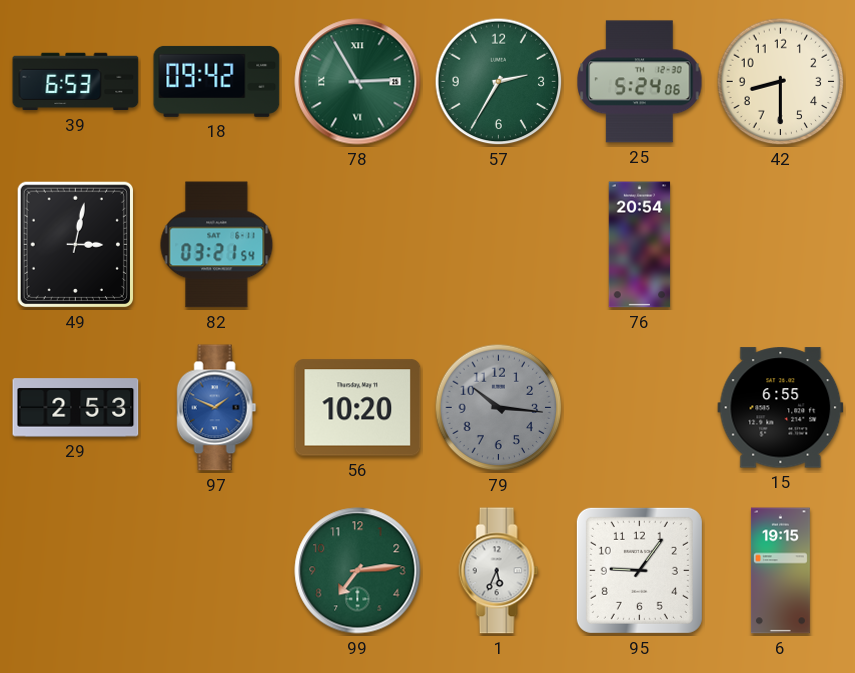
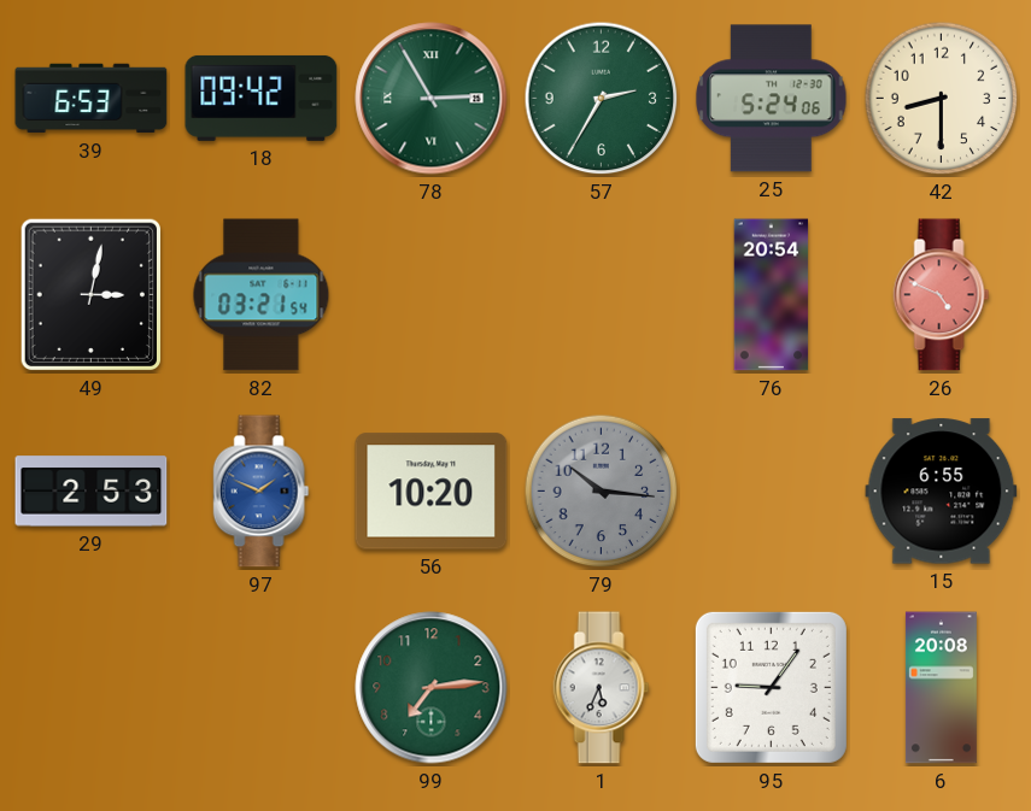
26: none -> 4:49
6: 19:15 -> 20:08
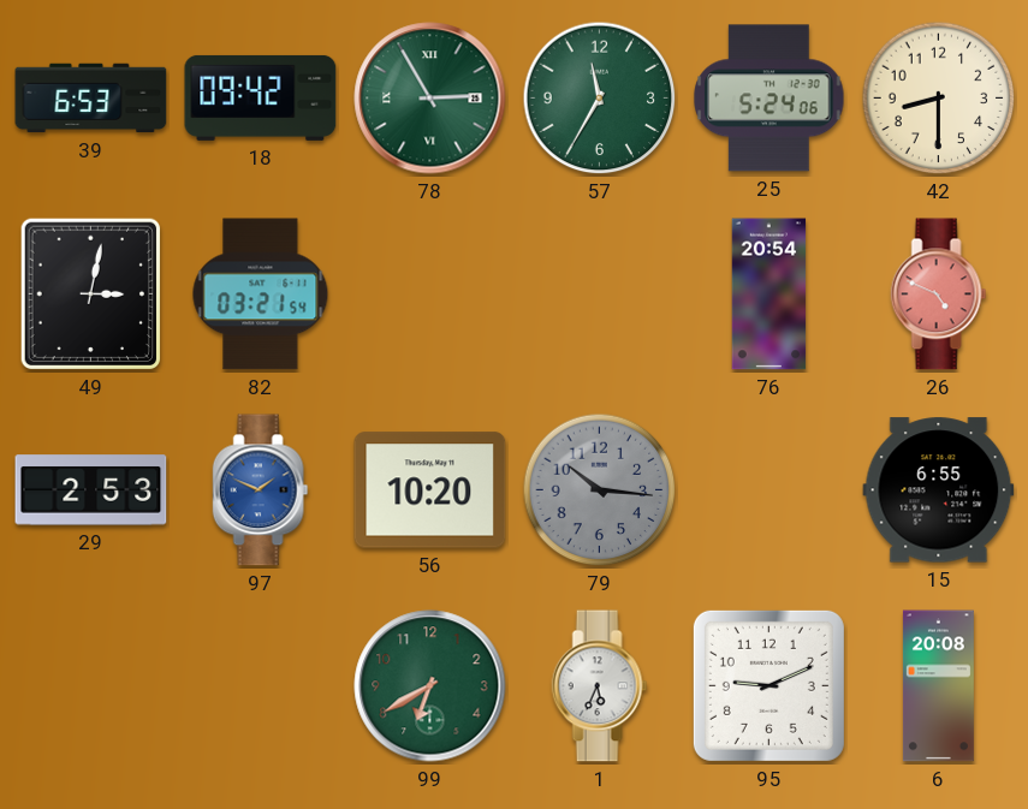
57: 2:35 -> 11:35
99: 7:14 -> 6:40
95: 9:06 -> 9:11
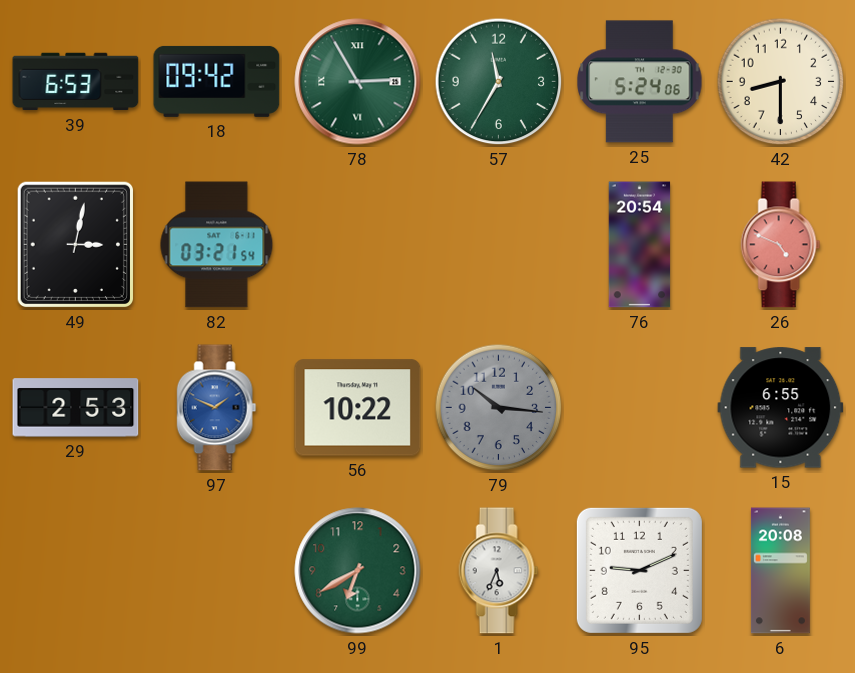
56: 10:20 -> 10:22
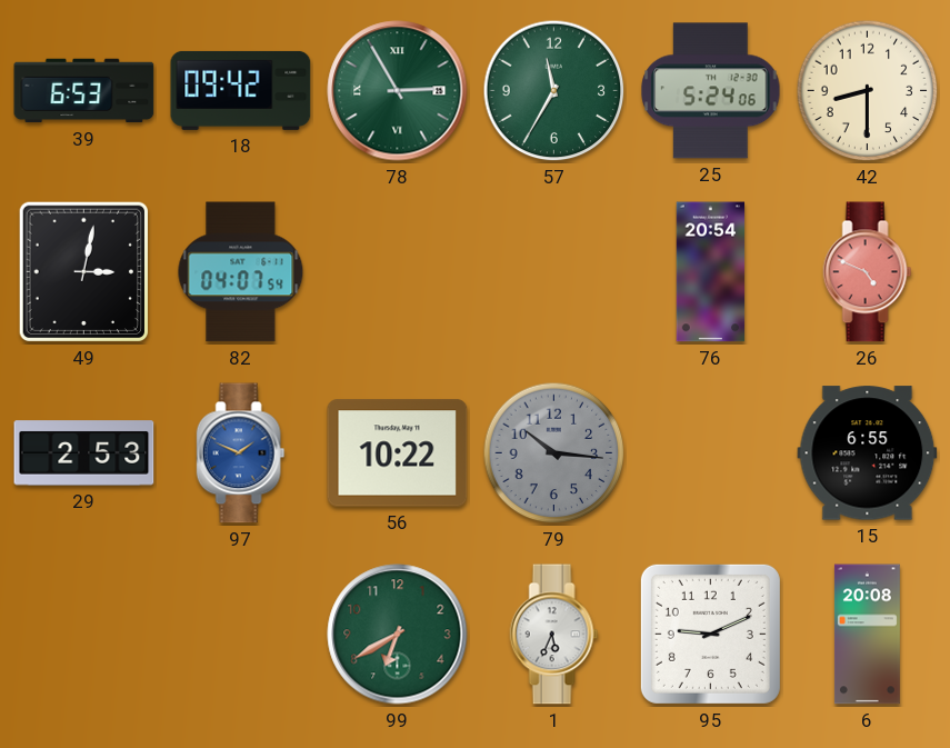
82: 03:21 -> 04:07
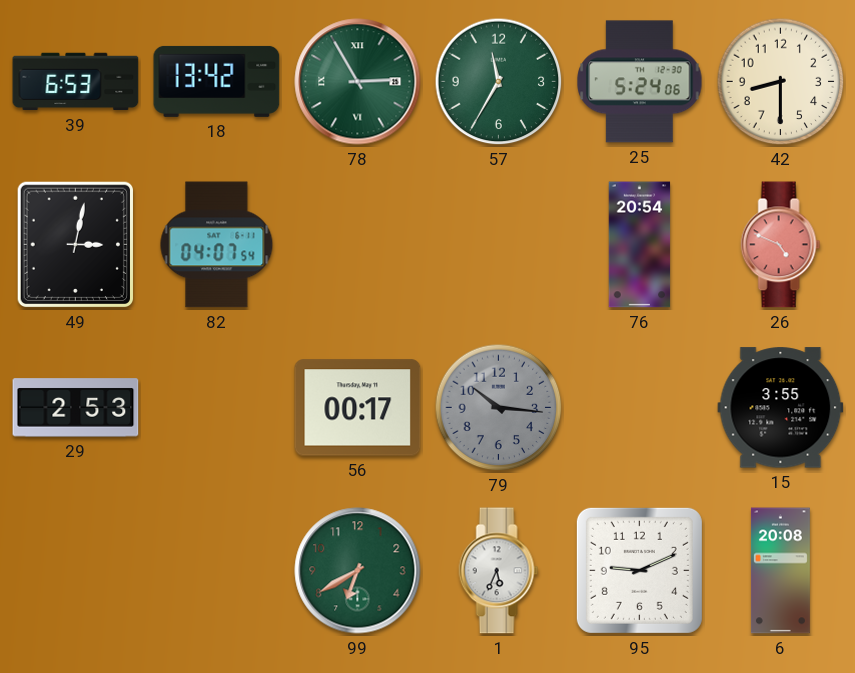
18: 09:42 -> 13:42
97: 1:49 -> none
56: 10:22 -> 00:17
15: 6:55 -> 3:55
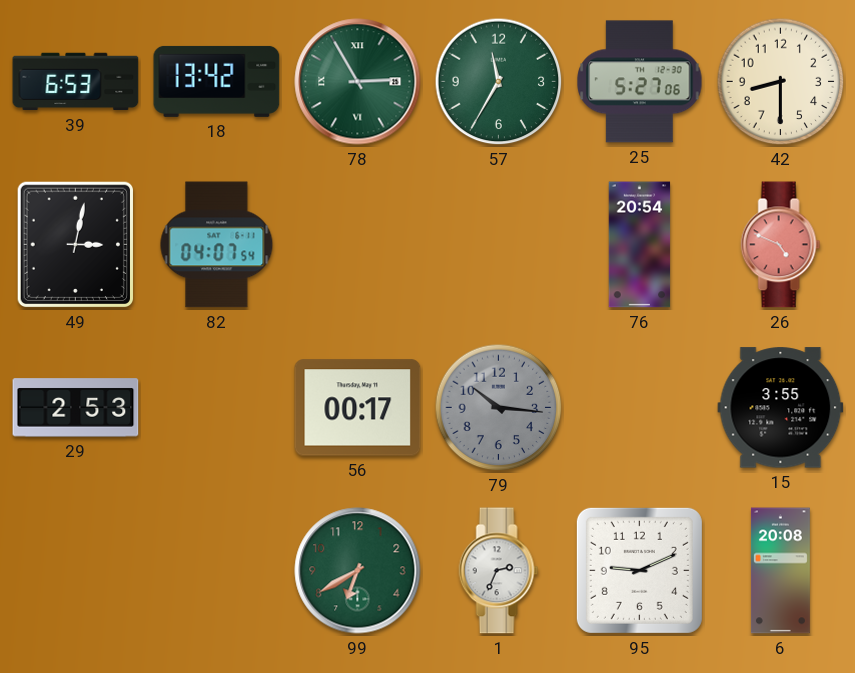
25: 5:24 -> 5:27
1: 5:34 -> 2:34
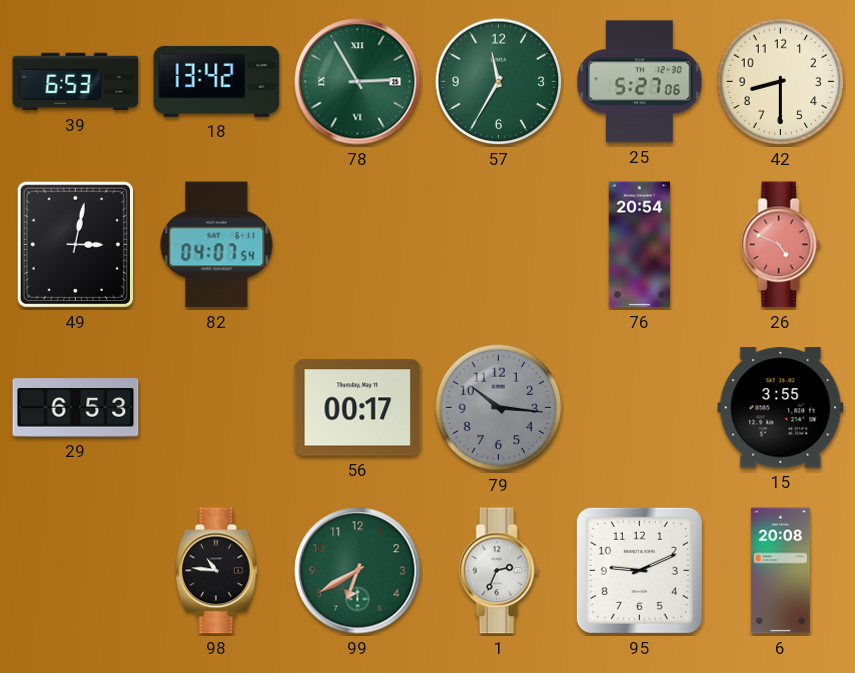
29: 2:53 -> 6:53
98: none -> 10:46
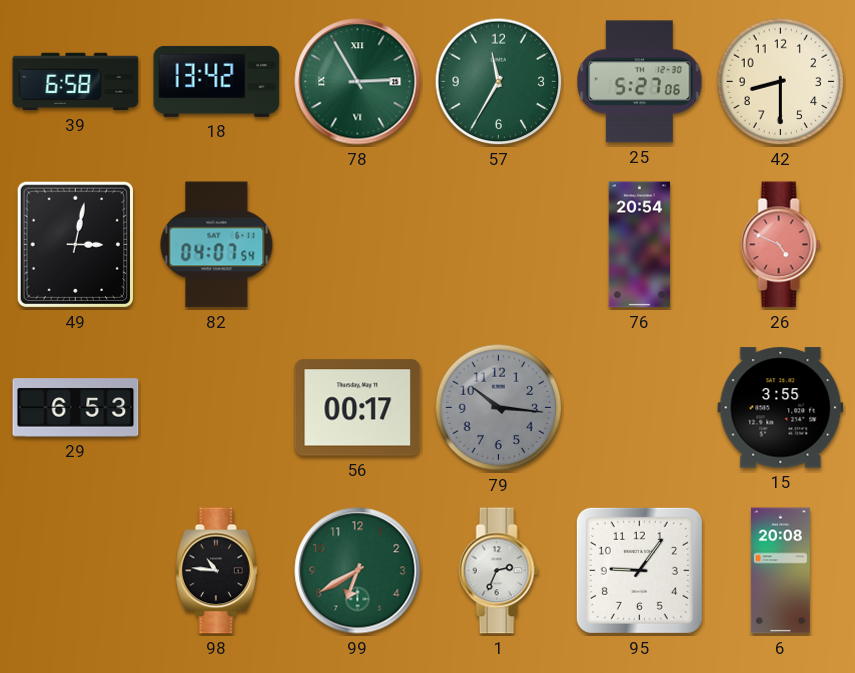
39: 6:53 -> 6:58
95: 9:11 -> 9:06
